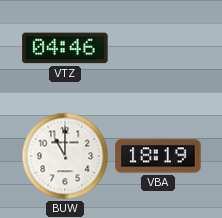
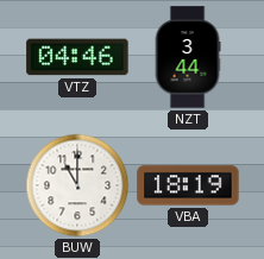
NZT: none -> 3:44
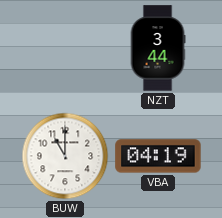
VTZ: 04:46 -> none
VBA: 18:19 -> 04:19
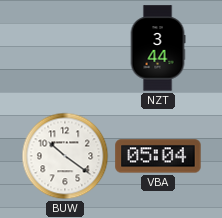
BUW: 11:00 -> 10:21
VBA: 04:19 -> 05:04
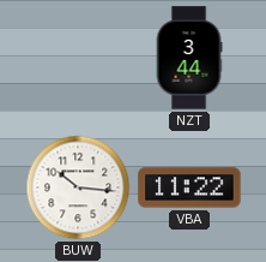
BUW: 10:21 -> 10:16
VBA: 05:04 -> 11:22
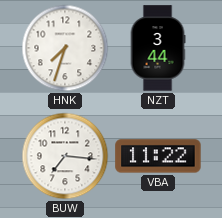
HNK: none -> 7:33
BUW: 10:16 -> 7:16
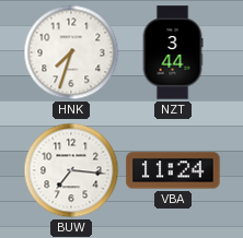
VBA: 11:22 -> 11:24
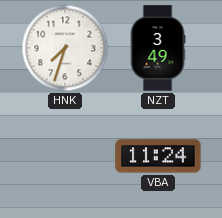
NZT: 3:44 -> 3:49
BUW: 7:16 -> none
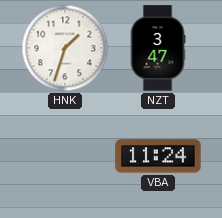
HNK: 7:33 -> 1:33
NZT: 3:49 -> 3:47
